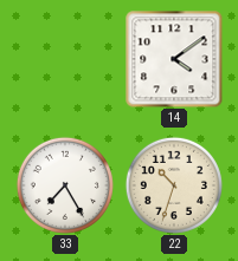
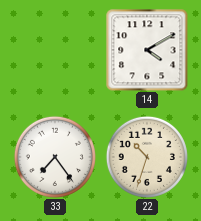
14: 4:09 -> 4:10
33: 7:25 -> 7:24
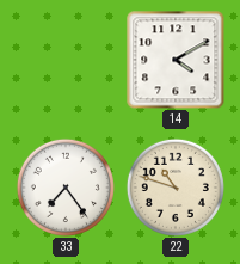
22: 10:33 -> 10:48
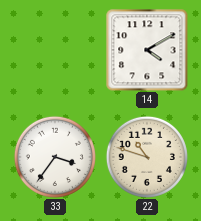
33: 7:24 -> 3:36
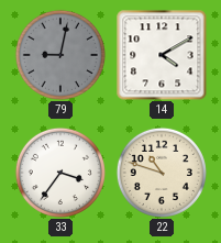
79: none -> 9:02
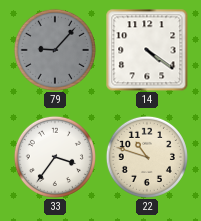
79: 9:02 -> 9:07
14: 4:10 -> 4:21
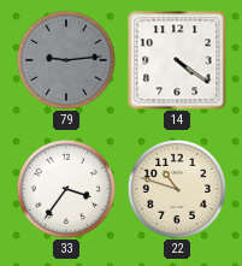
79: 9:07 -> 9:14
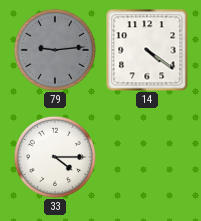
33: 3:36 -> 4:15
22: 10:48 -> none
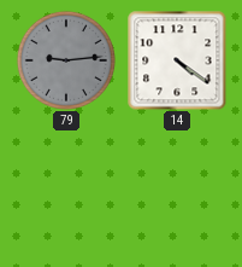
33: 4:15 -> none
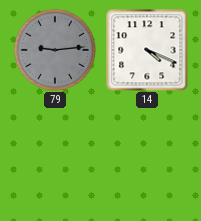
14: 4:21 -> 4:19
